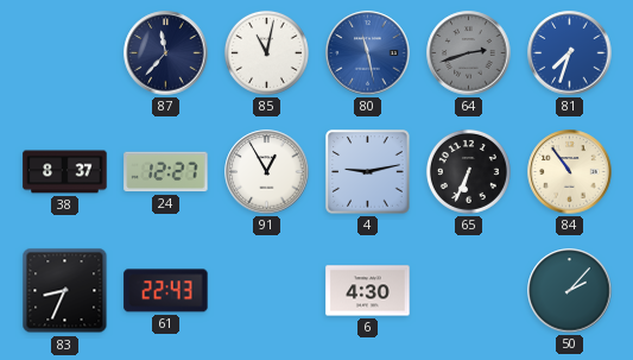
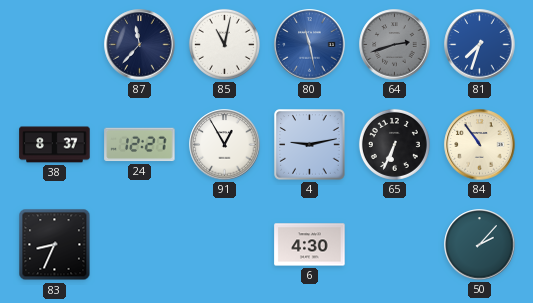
61: 22:43 -> none
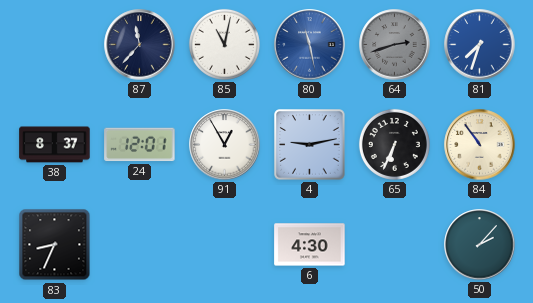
24: 12:27 -> 12:01
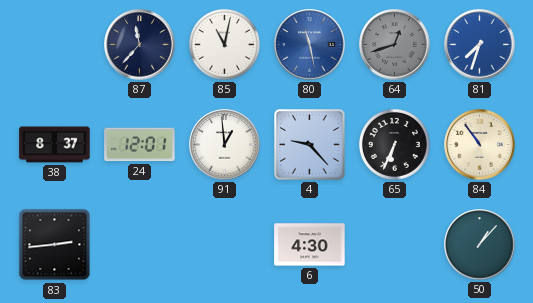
64: 2:42 -> 12:42
91: 12:55 -> 12:59
4: 9:13 -> 9:23
83: 8:34 -> 2:44
50: 2:07 -> 1:07
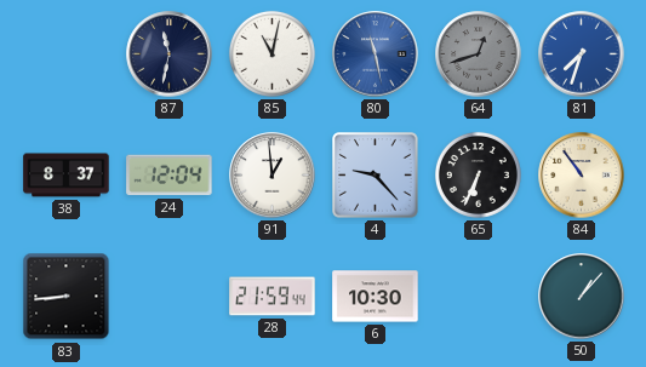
87: 11:37 -> 11:32
24: 12:01 -> 12:04
83: 2:44 -> 8:44
28: none -> 21:59
6: 4:30 -> 10:30
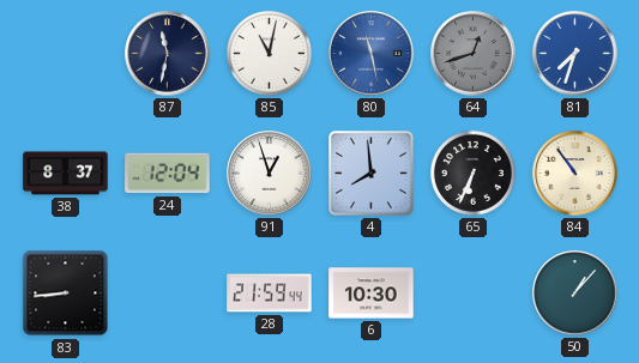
91: 12:59 -> 12:57
4: 9:23 -> 7:59
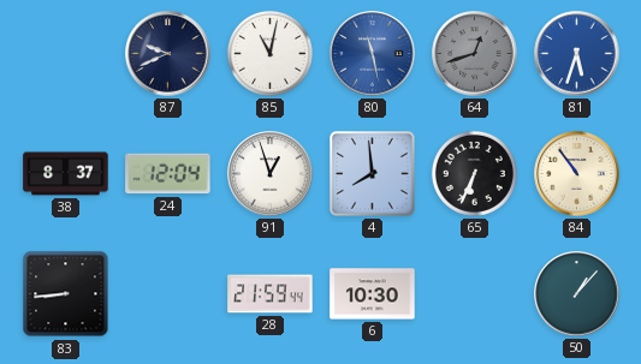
87: 11:32 -> 9:41
81: 7:33 -> 5:33
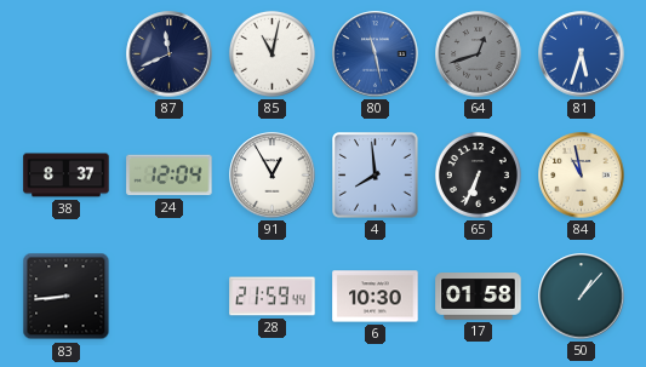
87: 9:41 -> 11:41
91: 12:57 -> 12:55
84: 10:54 -> 10:58
17: none -> 01:58
